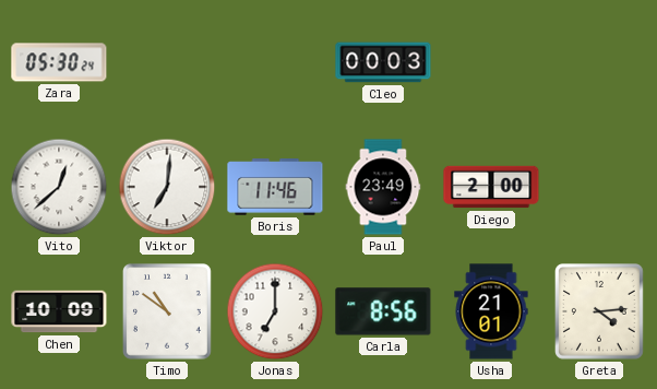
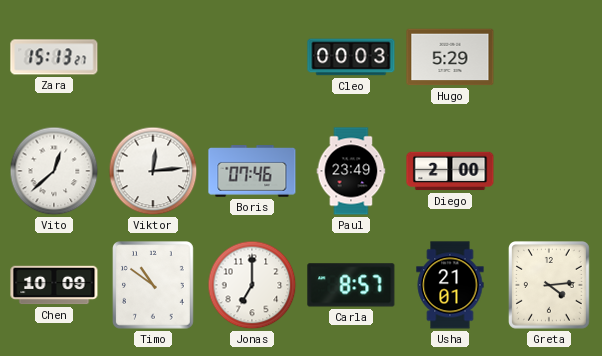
Zara: 05:30 -> 15:13
Hugo: none -> 5:29
Viktor: 7:01 -> 12:14
Boris: 11:46 -> 07:46
Carla: 8:56 -> 8:57
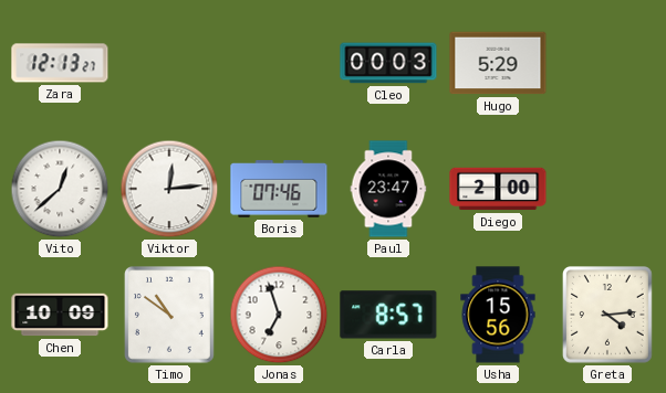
Zara: 15:13 -> 12:13
Paul: 23:49 -> 23:47
Jonas: 7:00 -> 6:57
Usha: 21:01 -> 15:56
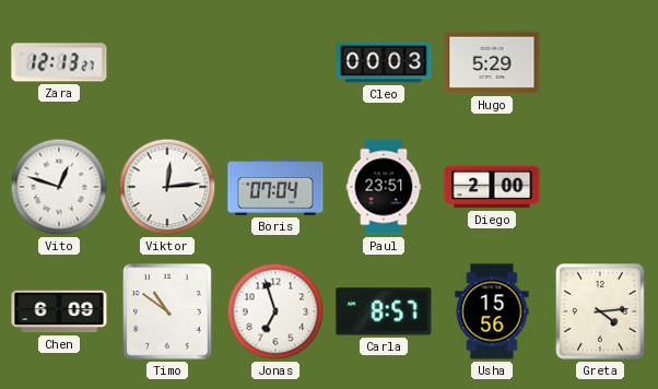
Vito: 12:38 -> 12:48
Boris: 07:46 -> 07:04
Paul: 23:47 -> 23:51
Chen: 10:09 -> 6:09
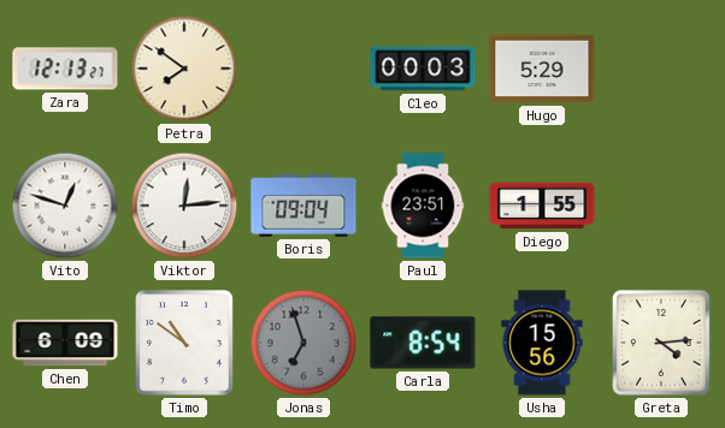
Petra: none -> 7:51
Boris: 07:04 -> 09:04
Diego: 2:00 -> 1:55
Jonas dial: white -> grey
Carla: 8:57 -> 8:54
